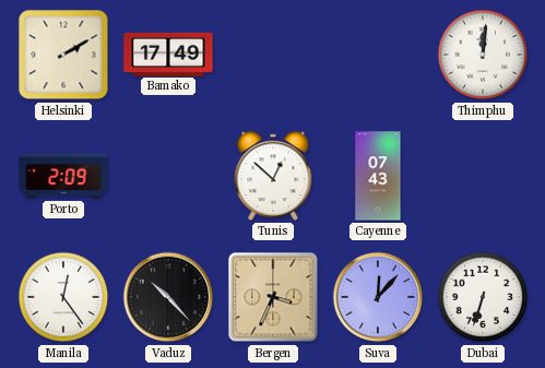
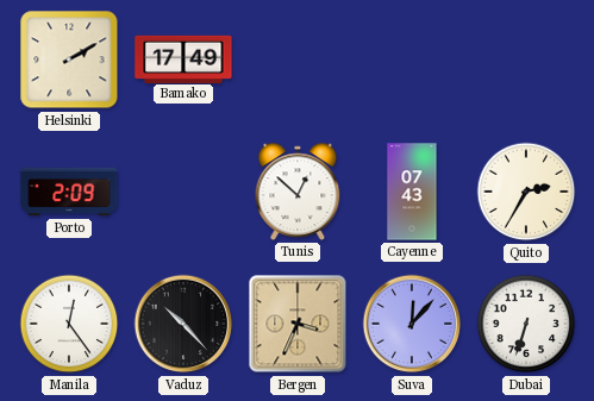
Thimphu: 12:01 -> none
Quito: none -> 2:35
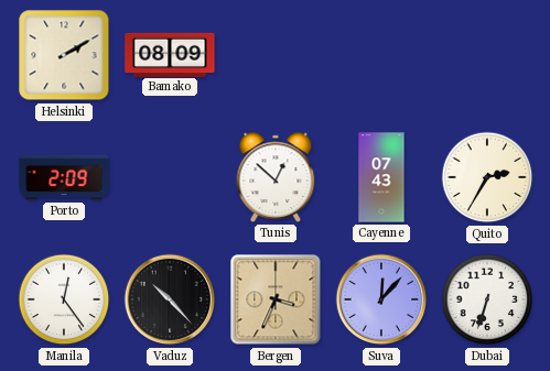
Bamako: 17:49 -> 08:09
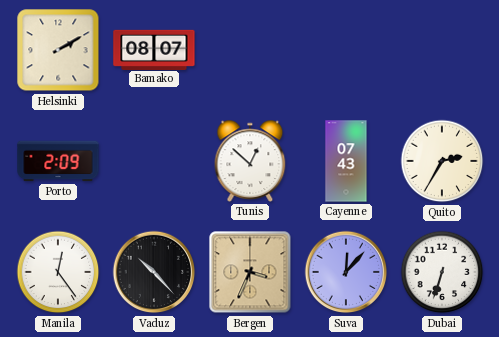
Bamako: 08:09 -> 08:07
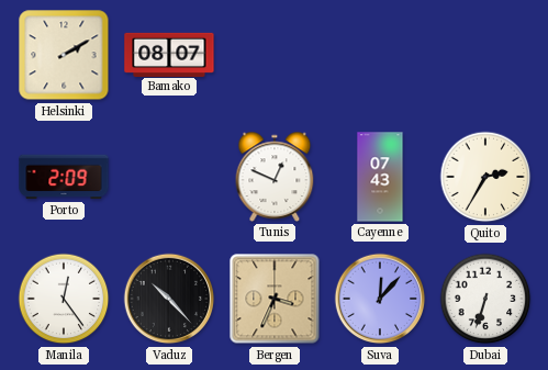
Tunis: 12:52 -> 12:49
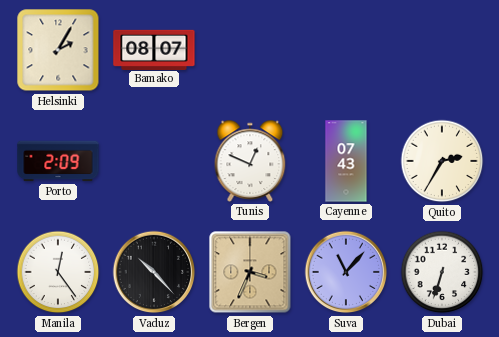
Helsinki: 2:10 -> 2:05
Suva: 12:07 -> 11:07
